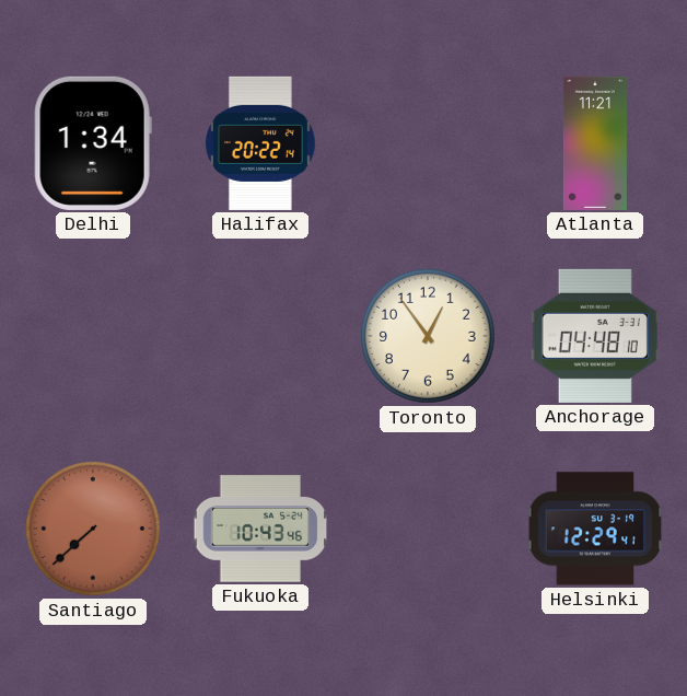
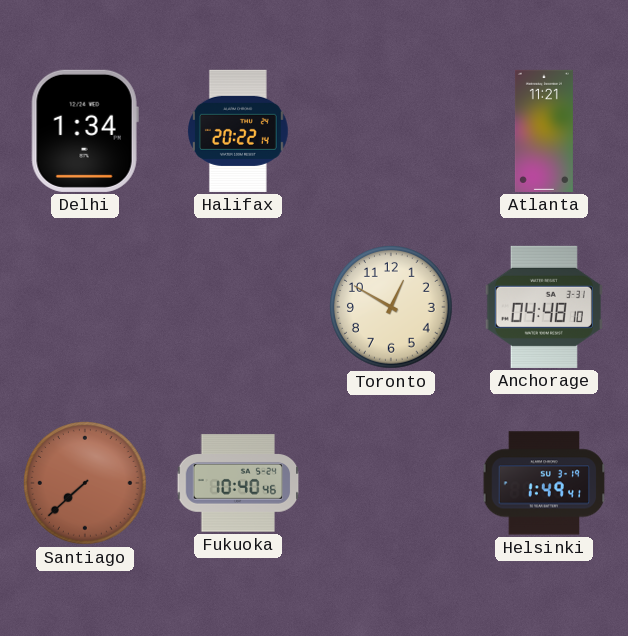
Toronto: 12:54 -> 12:50
Fukuoka: 10:43 -> 10:40
Helsinki: 12:29 -> 1:49
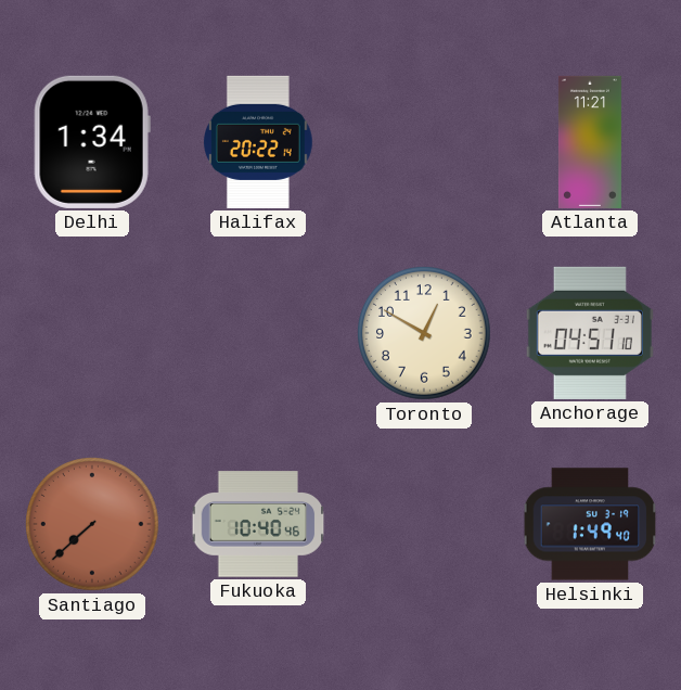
Anchorage: 04:48 -> 04:51
Helsinki: 1:49:41 -> 1:49:40
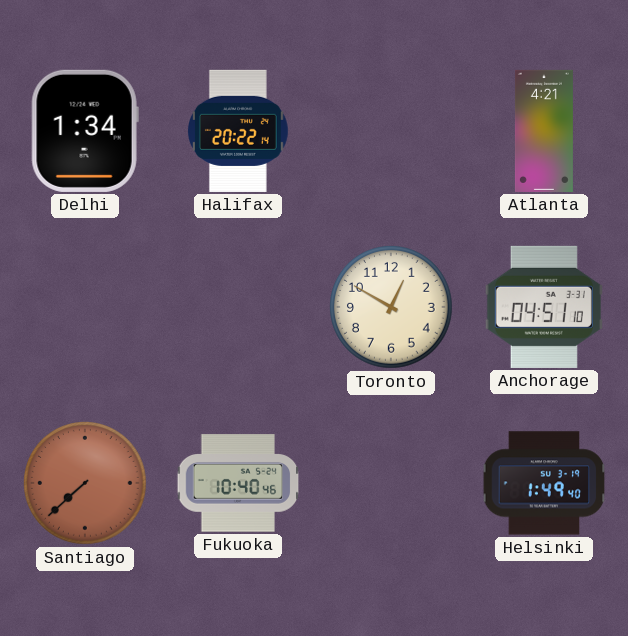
Atlanta: 11:21 -> 4:21
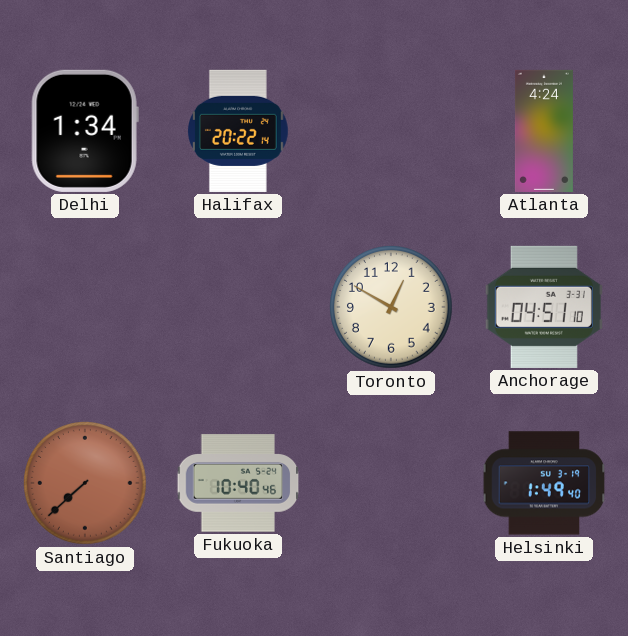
Atlanta: 4:21 -> 4:24
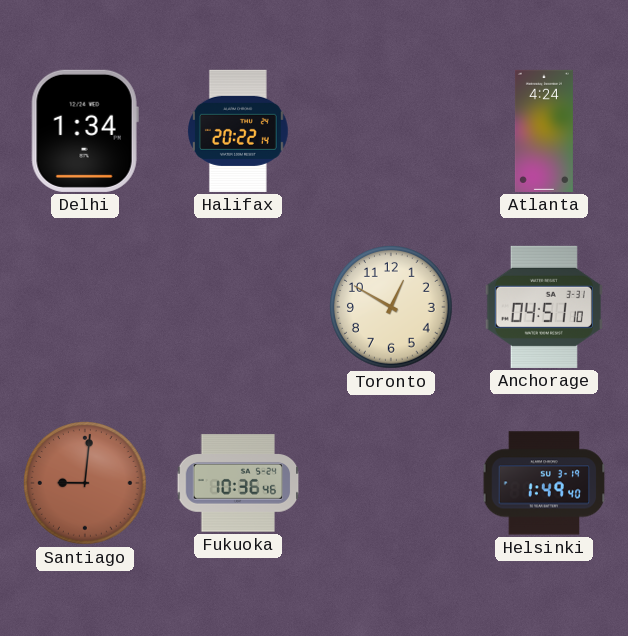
Santiago: 7:38 -> 9:01
Fukuoka: 10:40 -> 10:36
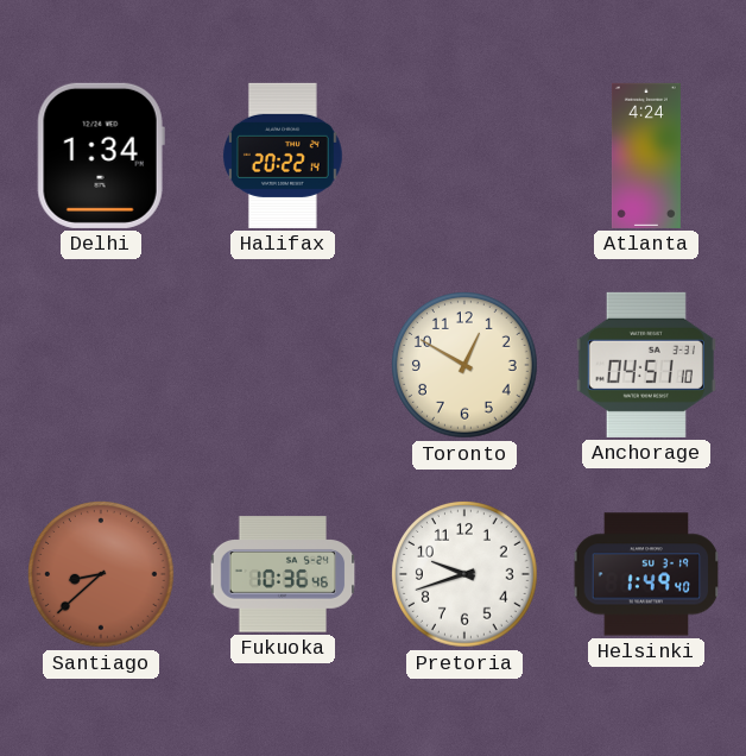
Santiago: 9:01 -> 8:38
Pretoria: none -> 9:42
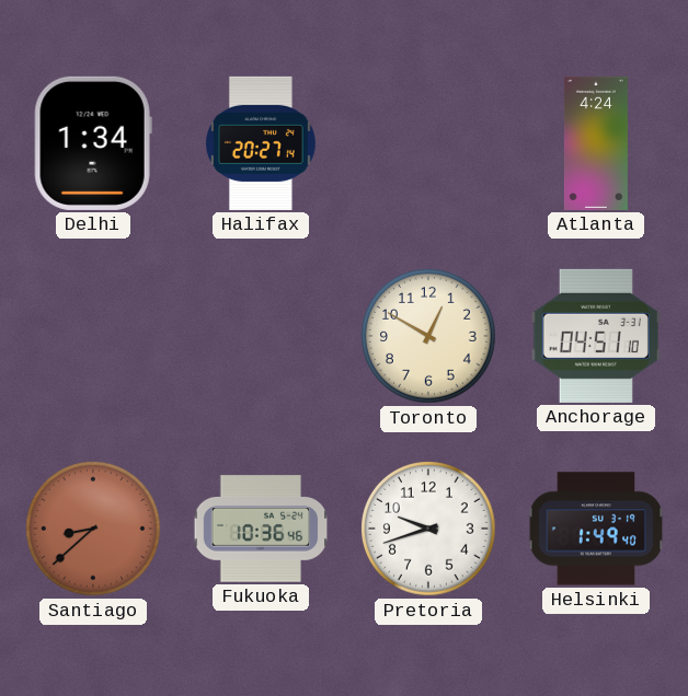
Halifax: 20:22 -> 20:27
